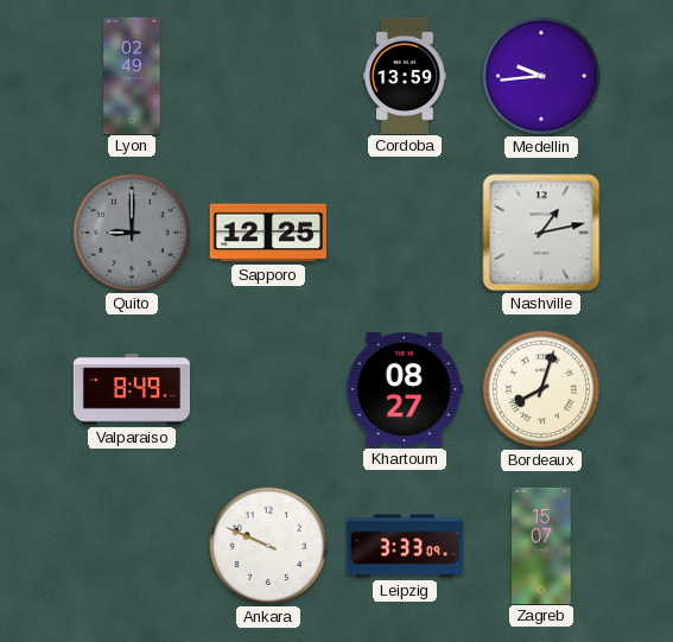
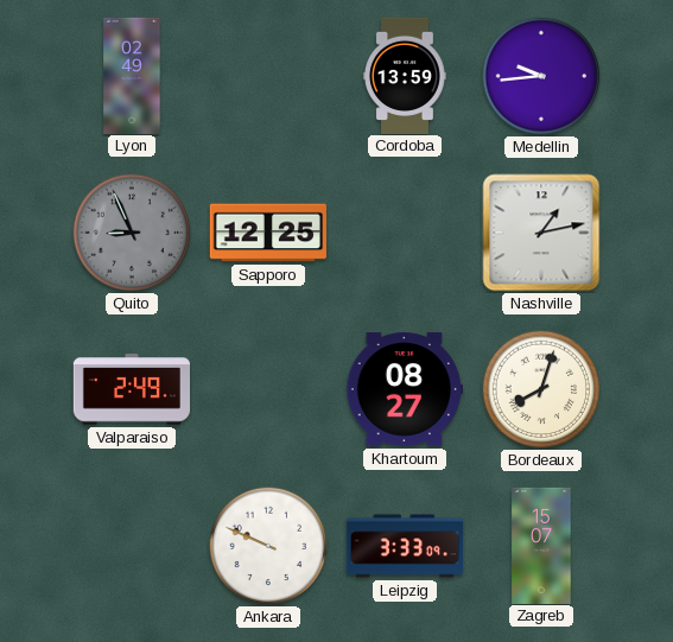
Quito: 9:00 -> 8:56
Valparaiso: 8:49 -> 2:49
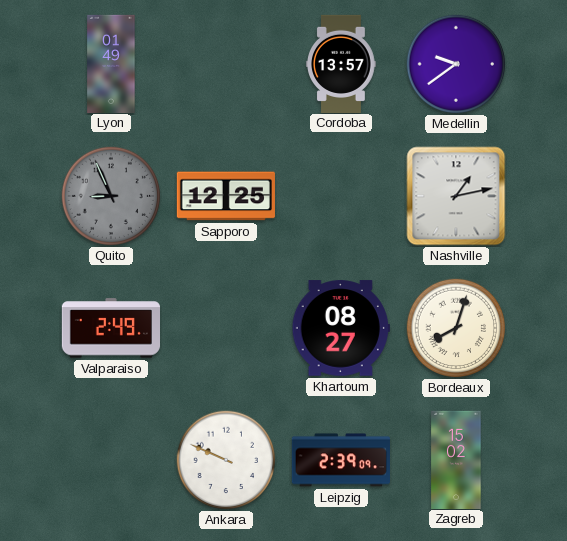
Lyon: 02:49 -> 01:49
Cordoba: 13:59 -> 13:57
Medellin: 9:44 -> 9:39
Leipzig: 3:33 -> 2:39
Zagreb: 15:07 -> 15:02
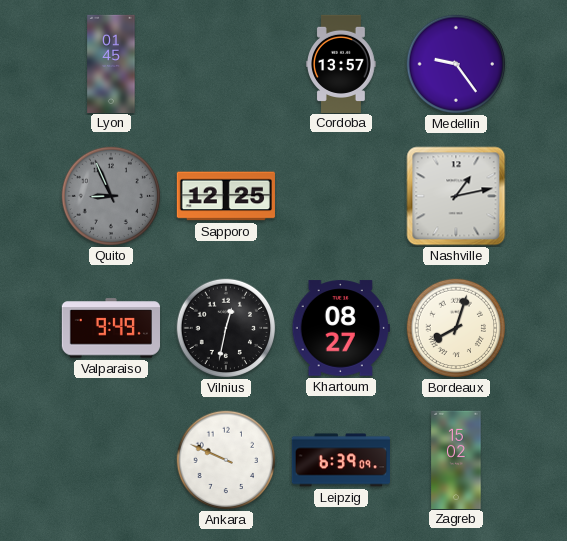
Lyon: 01:49 -> 01:45
Medellin: 9:39 -> 9:24
Valparaiso: 2:49 -> 9:49
Vilnius: none -> 12:32
Leipzig: 2:39 -> 6:39
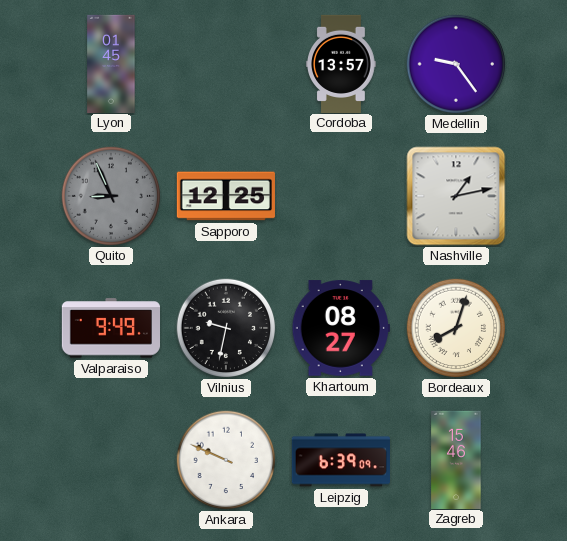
Vilnius: 12:32 -> 9:32
Zagreb: 15:02 -> 15:46
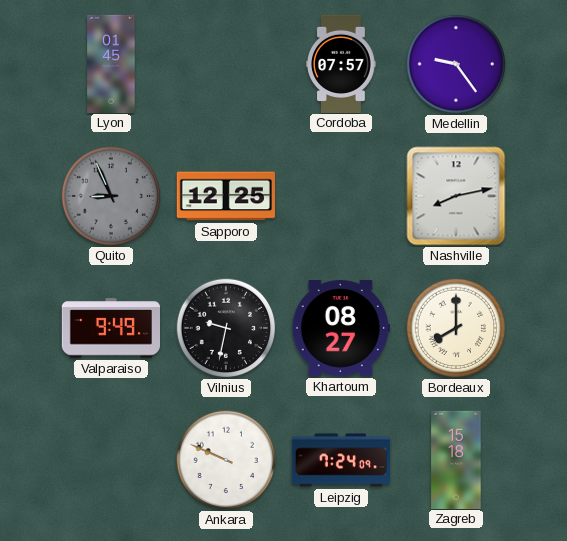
Cordoba: 13:57 -> 07:57
Nashville: 1:13 -> 8:13
Bordeaux: 8:03 -> 8:00
Leipzig: 6:39 -> 7:24
Zagreb: 15:46 -> 15:18
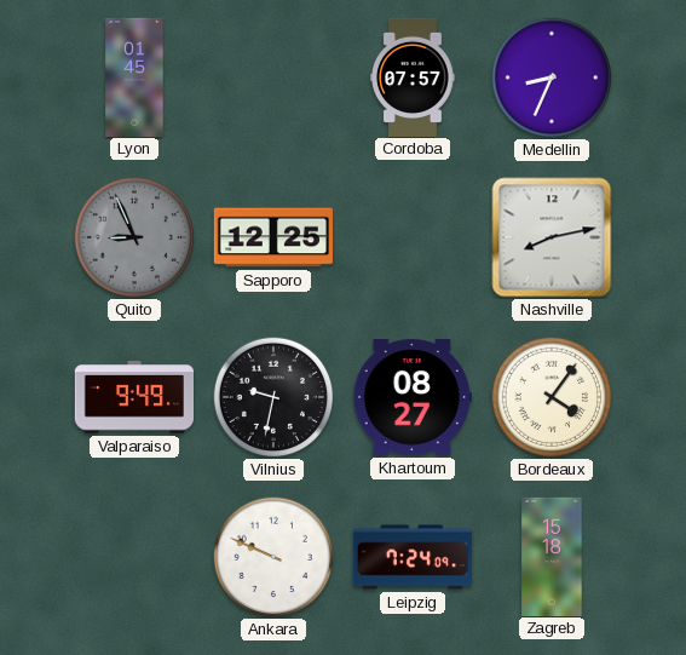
Medellin: 9:24 -> 8:34
Bordeaux: 8:00 -> 4:06
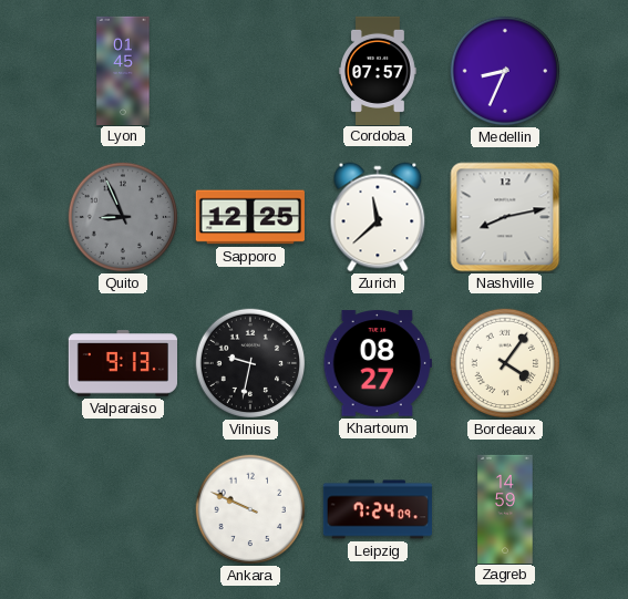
Zurich: none -> 11:38
Valparaiso: 9:49 -> 9:13
Zagreb: 15:18 -> 14:59
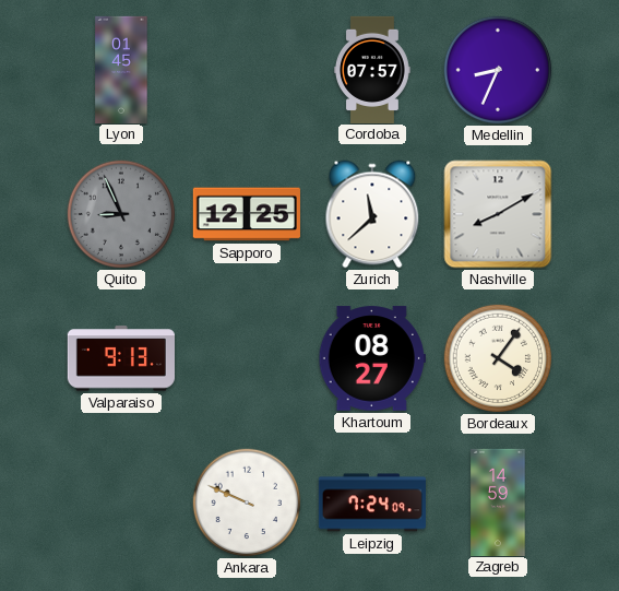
Nashville: 8:13 -> 8:10
Vilnius: 9:32 -> none
